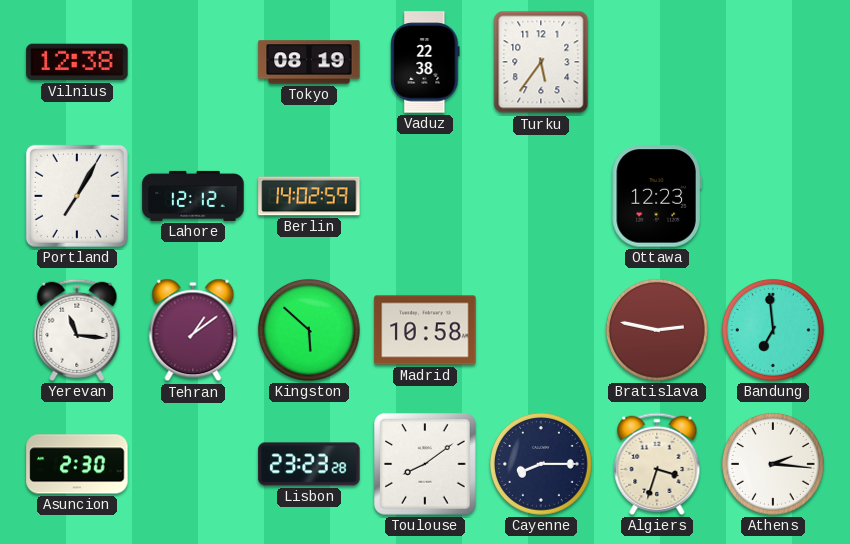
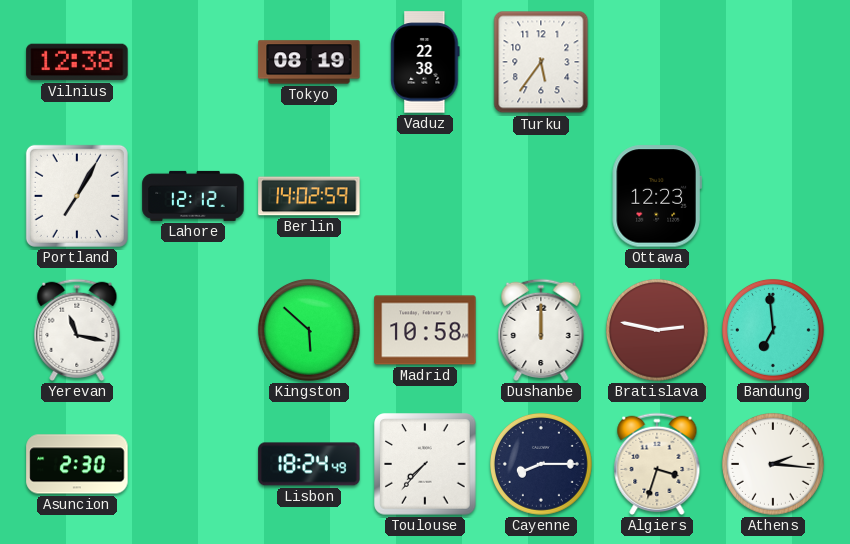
Yerevan: 11:16 -> 11:17
Tehran: 1:09 -> none
Dushanbe: none -> 12:00
Lisbon: 23:23 -> 18:24
Toulouse: 8:09 -> 7:37
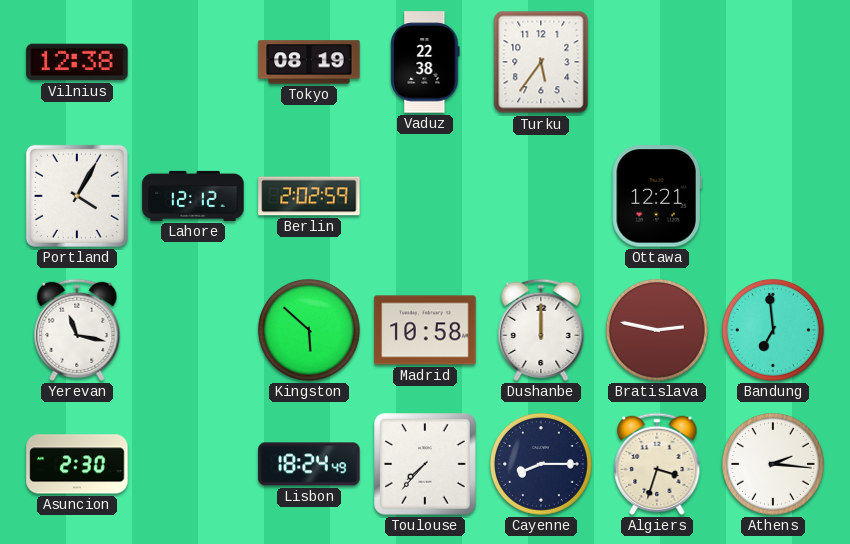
Portland: 7:05 -> 4:05
Berlin: 14:02 -> 2:02
Ottawa: 12:23 -> 12:21
